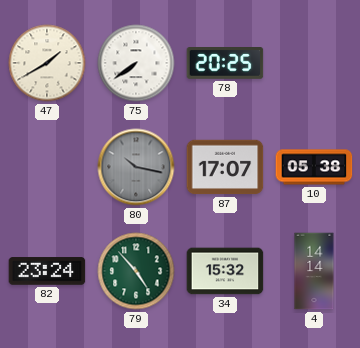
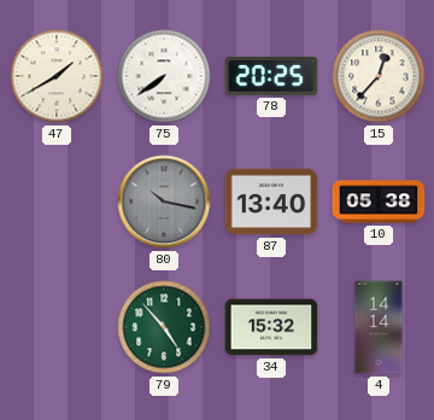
15: none -> 12:37
87: 17:07 -> 13:40
82: 23:24 -> none
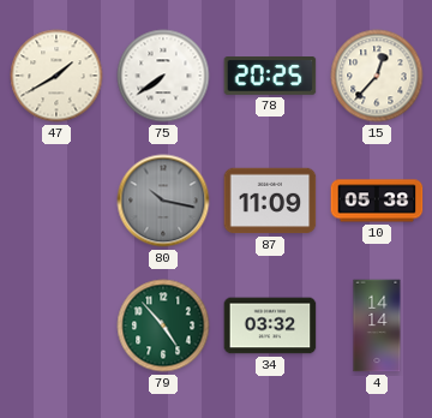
87: 13:40 -> 11:09
34: 15:32 -> 03:32
